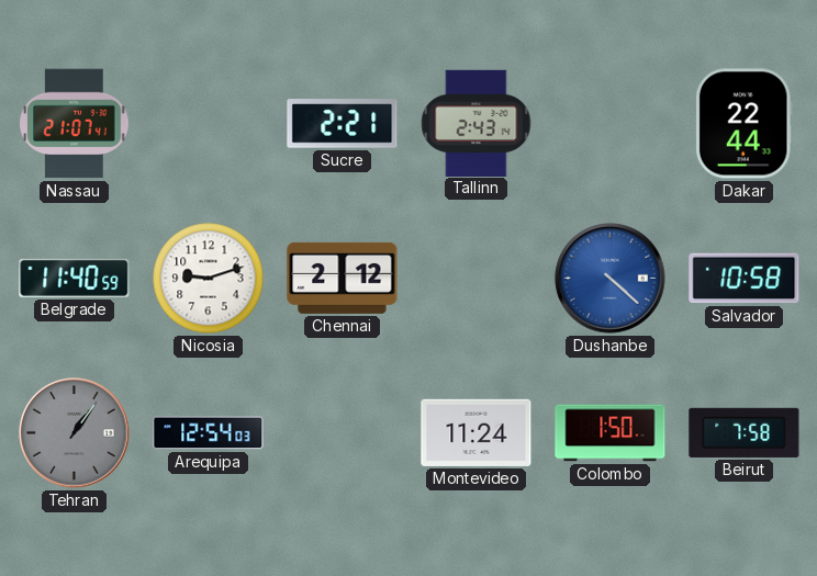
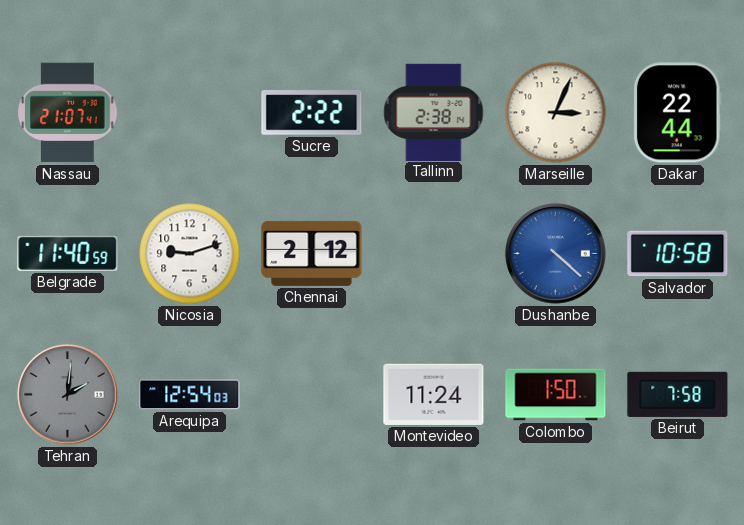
Sucre: 2:21 -> 2:22
Tallinn: 2:43 -> 2:38
Marseille: none -> 3:04
Tehran: 1:06 -> 2:01
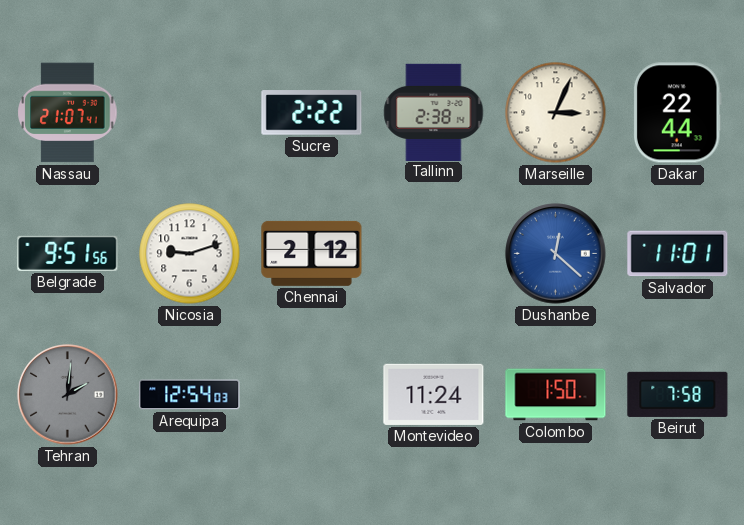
Belgrade: 11:40 -> 9:51
Dushanbe: 4:22 -> 12:22
Salvador: 10:58 -> 11:01
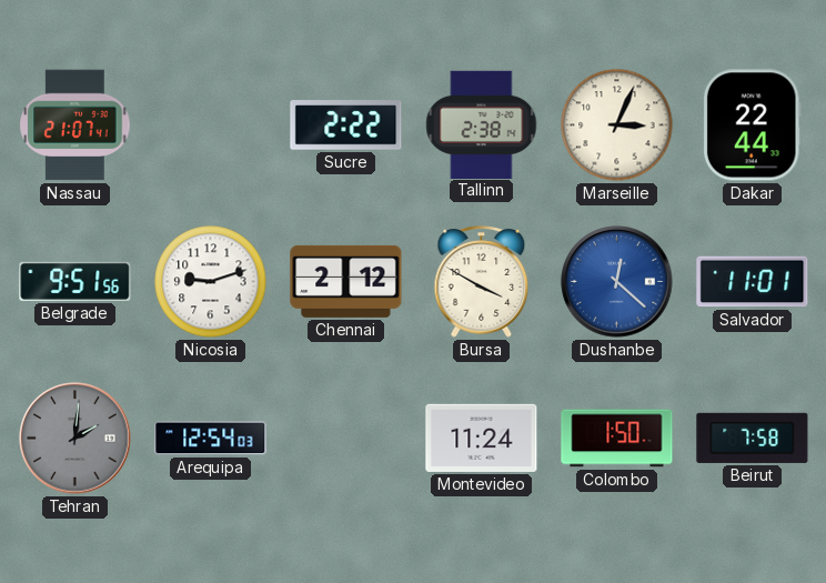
Bursa: none -> 3:50
